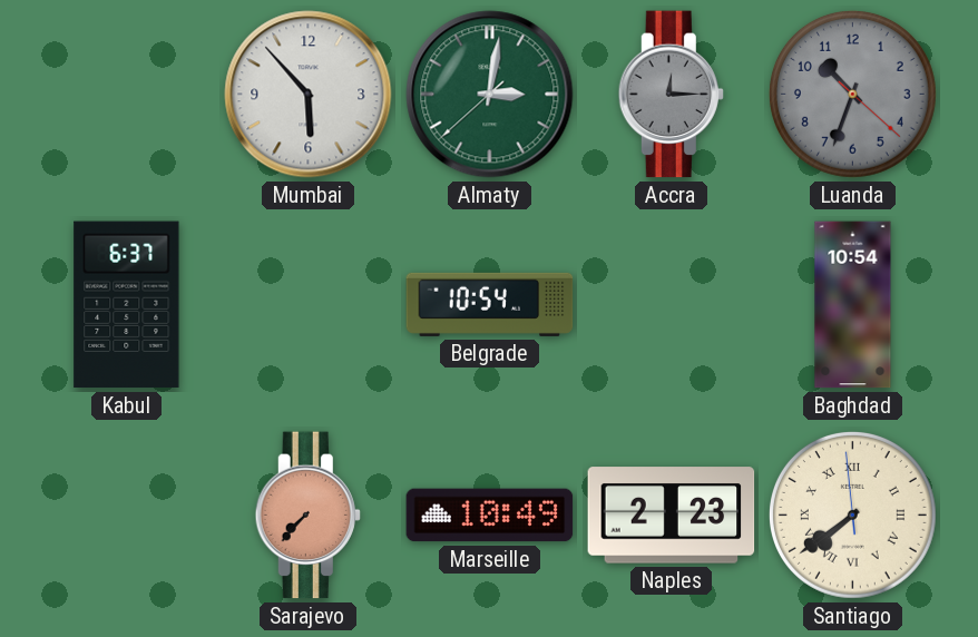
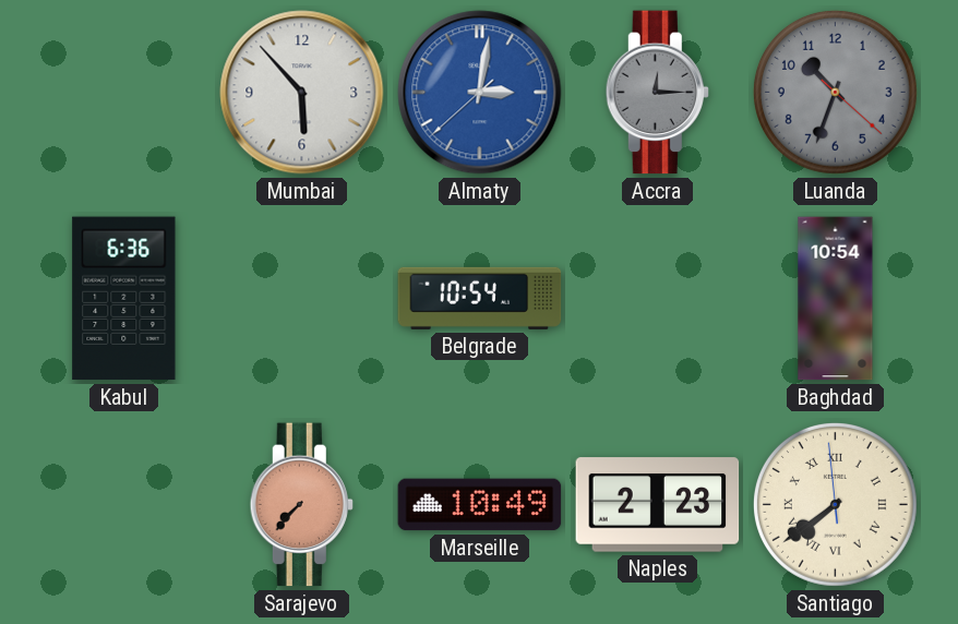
Almaty dial: green -> blue
Kabul: 6:37 -> 6:36
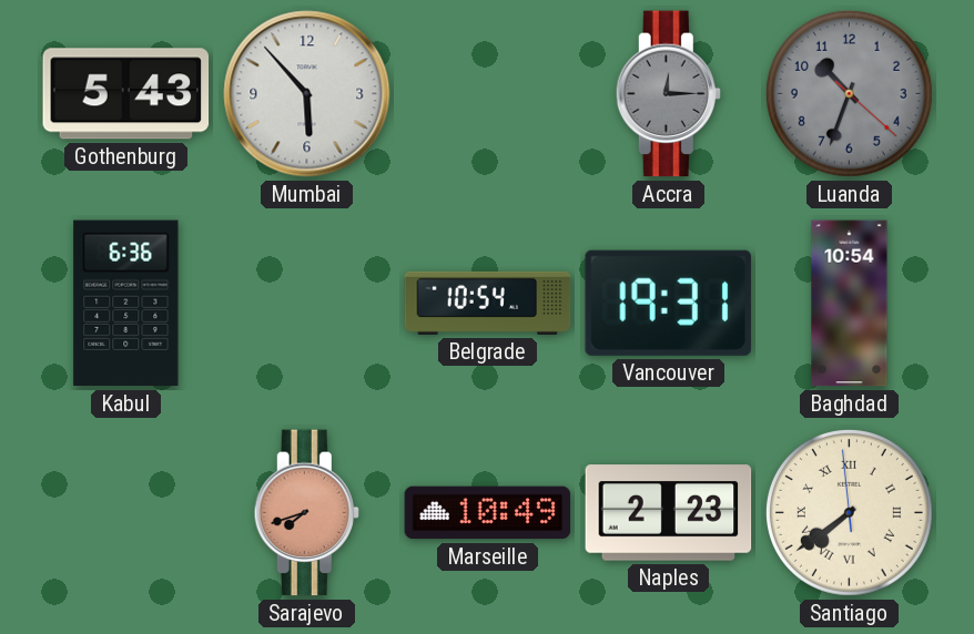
Gothenburg: none -> 5:43
Almaty: 3:01 -> none
Vancouver: none -> 19:31
Sarajevo: 7:37 -> 7:42
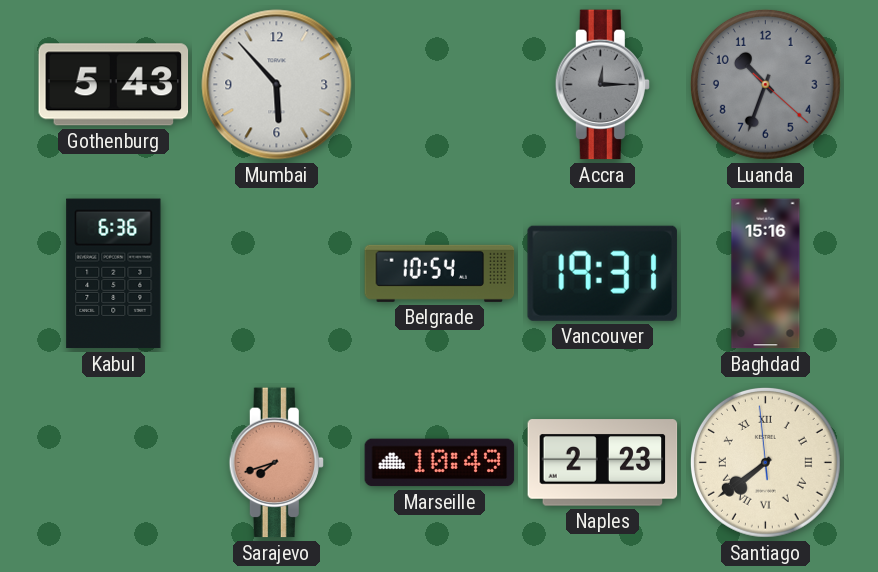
Baghdad: 10:54 -> 15:16
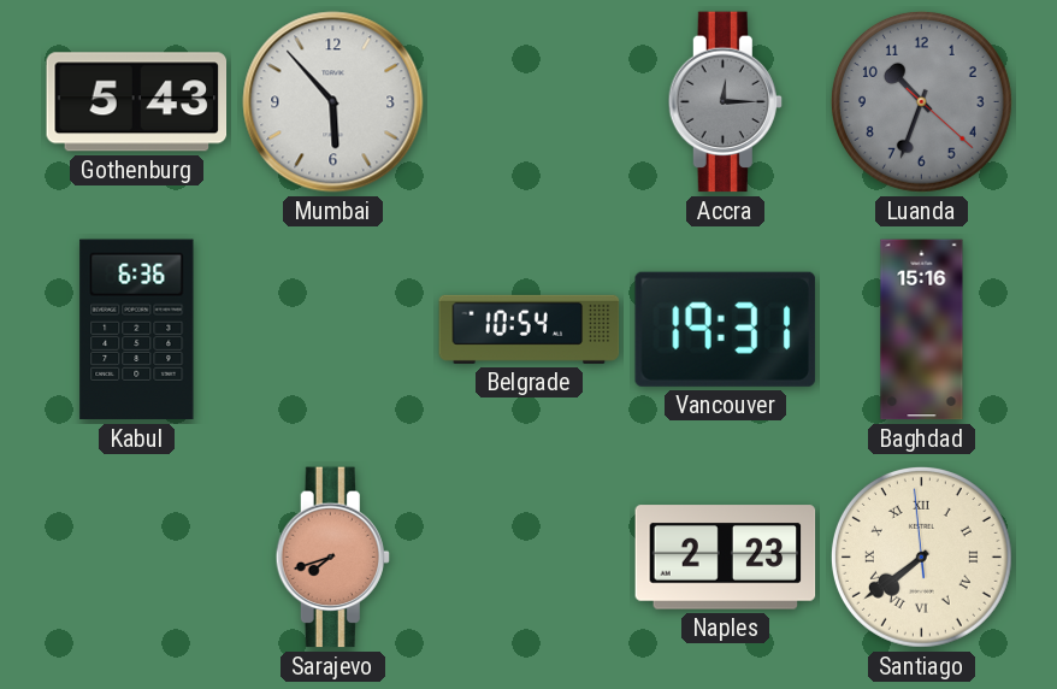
Marseille: 10:49 -> none
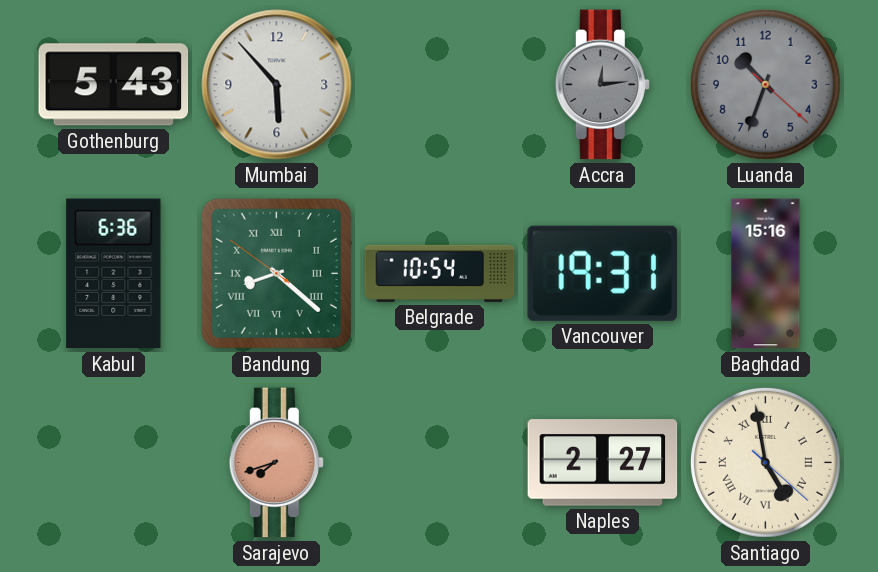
Accra: 12:15 -> 12:14
Bandung: none -> 8:21
Naples: 2:23 -> 2:27
Santiago: 7:38 -> 4:58
